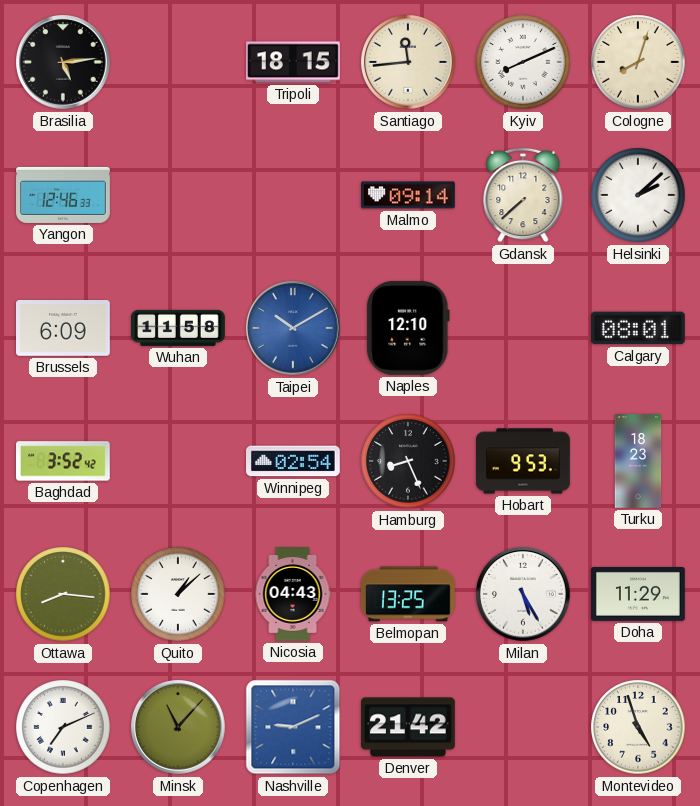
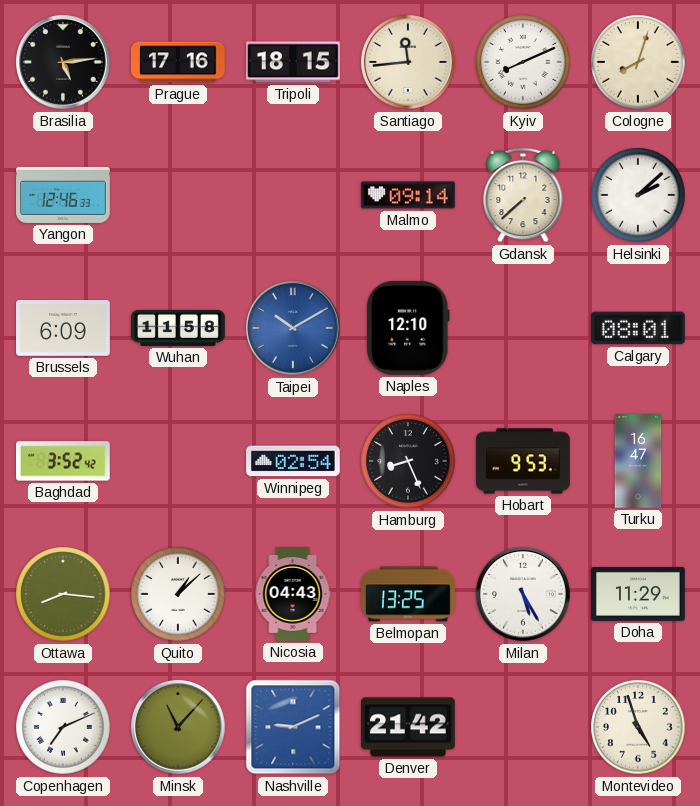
Prague: none -> 17:16
Turku: 18:23 -> 16:47
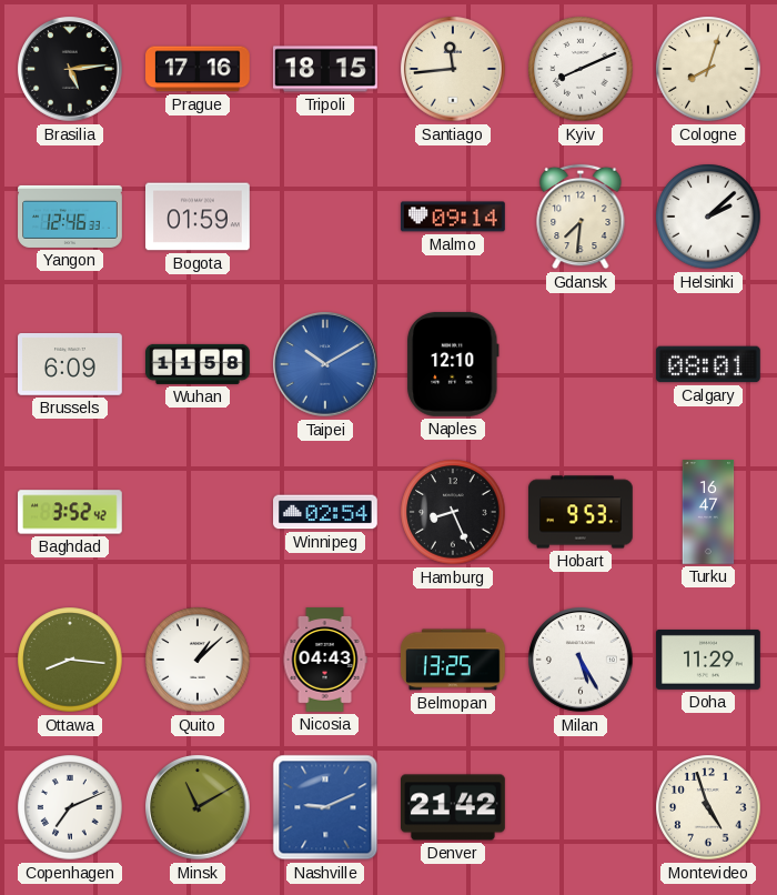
Bogota: none -> 01:59
Gdansk: 7:38 -> 7:31
Minsk: 11:07 -> 11:10
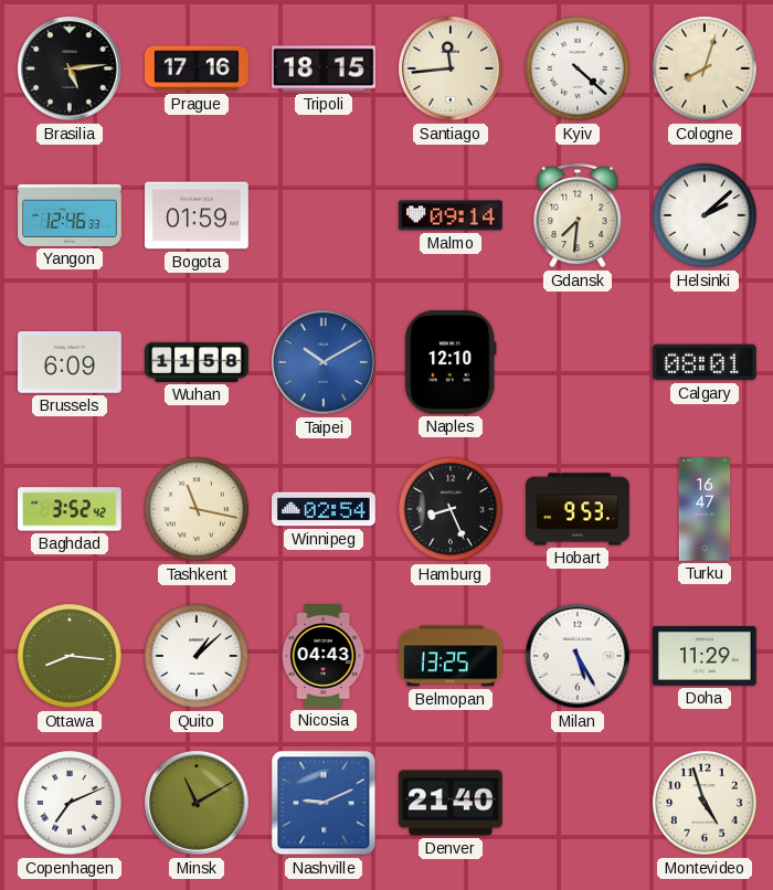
Kyiv: 8:11 -> 4:22
Tashkent: none -> 11:17
Denver: 21:42 -> 21:40
